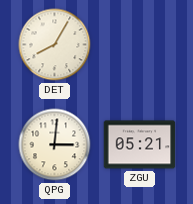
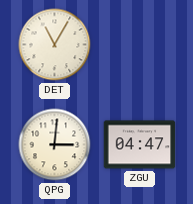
DET: 8:05 -> 11:05
ZGU: 05:21 -> 04:47
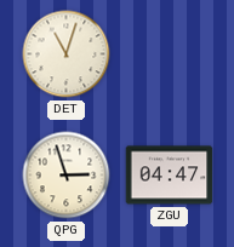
DET: 11:05 -> 11:03
QPG: 3:01 -> 2:57
